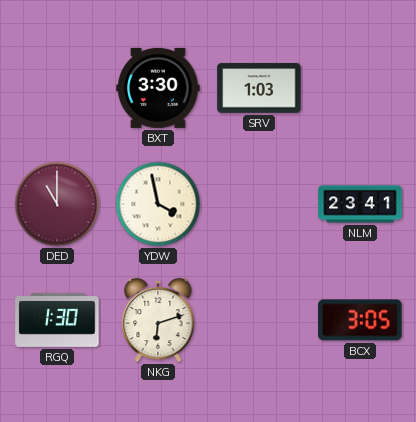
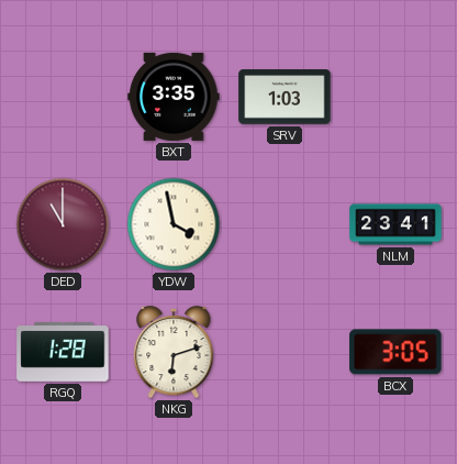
BXT: 3:30 -> 3:35
RGQ: 1:30 -> 1:28
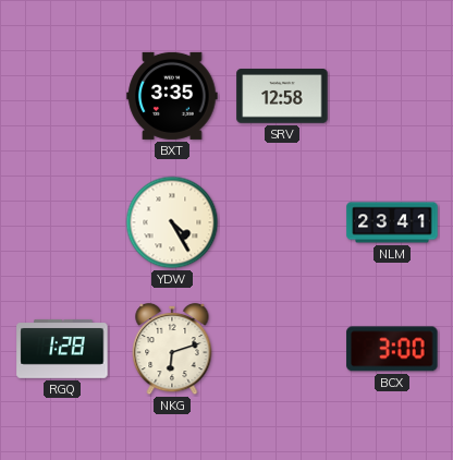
SRV: 1:03 -> 12:58
DED: 11:00 -> none
YDW: 3:58 -> 4:25
BCX: 3:05 -> 3:00
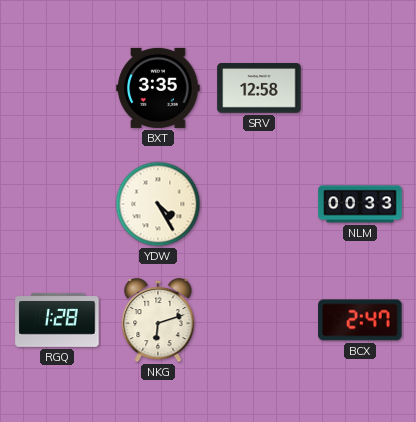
NLM: 23:41 -> 00:33
BCX: 3:00 -> 2:47
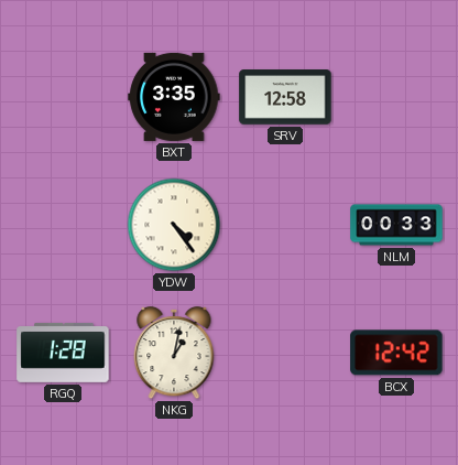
YDW: 4:25 -> 4:24
NKG: 6:12 -> 1:02
BCX: 2:47 -> 12:42
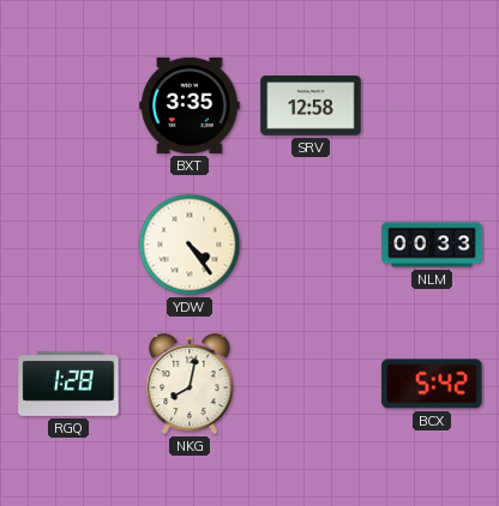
NKG: 1:02 -> 8:02
BCX: 12:42 -> 5:42
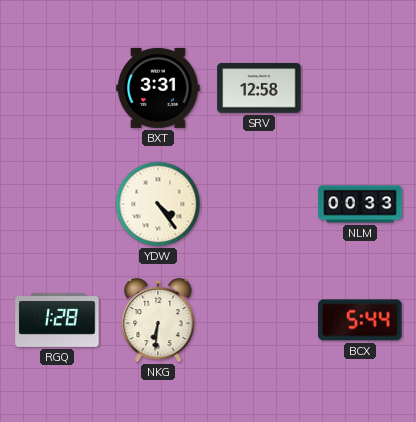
BXT: 3:35 -> 3:31
NKG: 8:02 -> 6:31
BCX: 5:42 -> 5:44
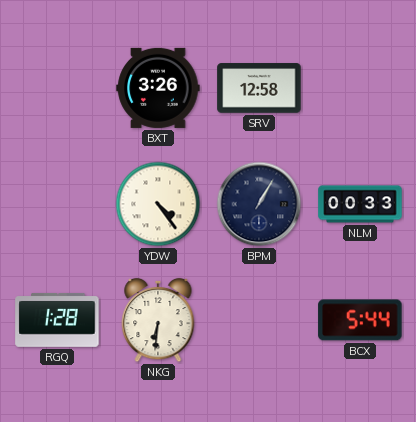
BXT: 3:31 -> 3:26
BPM: none -> 1:05
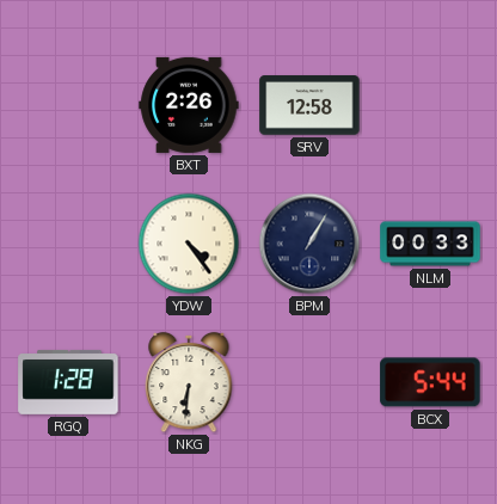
BXT: 3:26 -> 2:26
